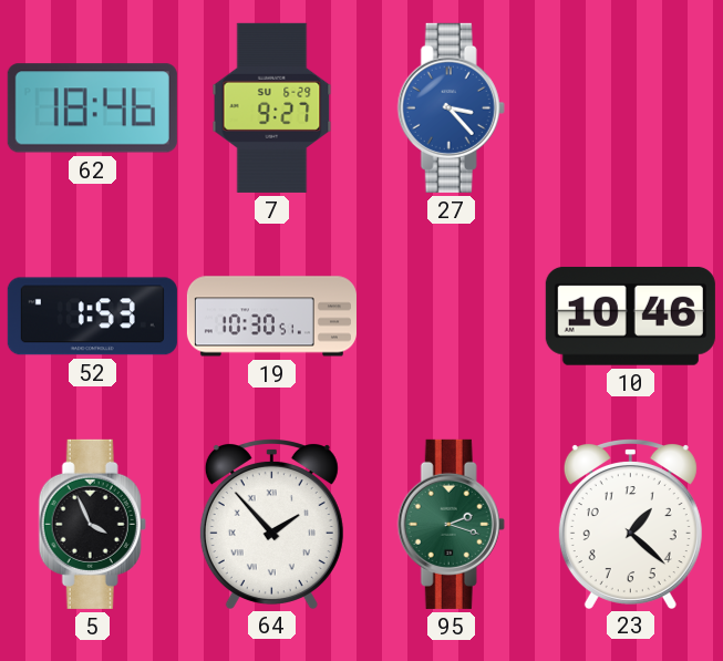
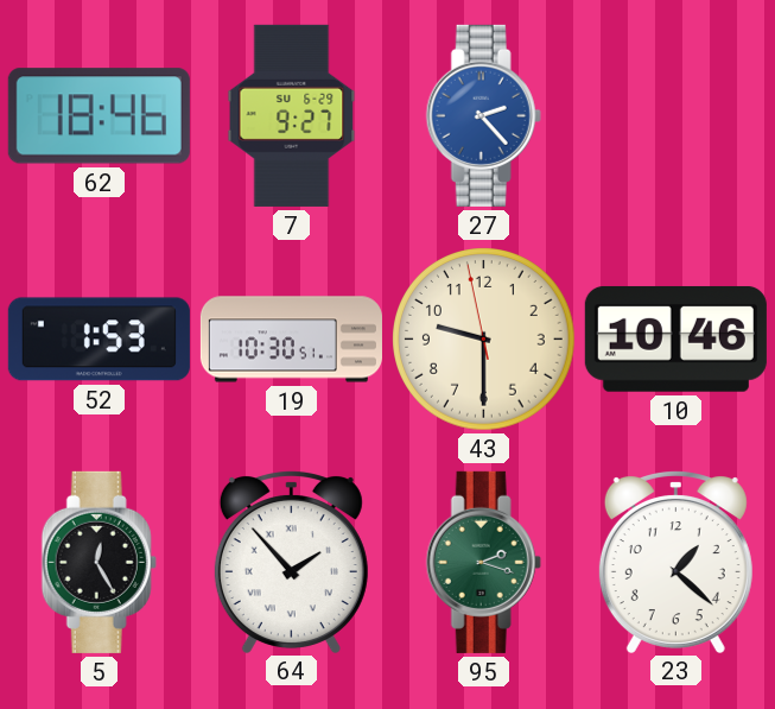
27: 3:23 -> 2:23
43: none -> 9:29
5: 3:56 -> 12:25
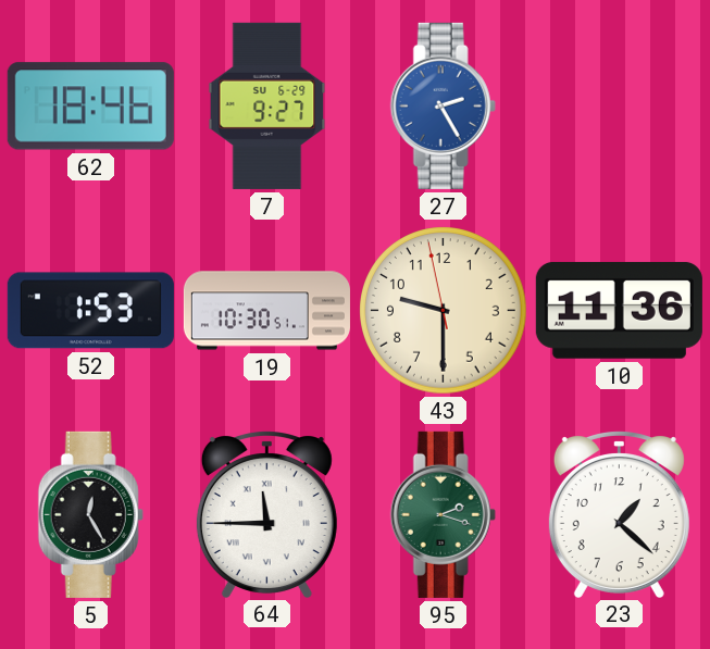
27: 2:23 -> 2:25
10: 10:46 -> 11:36
64: 1:53 -> 11:45
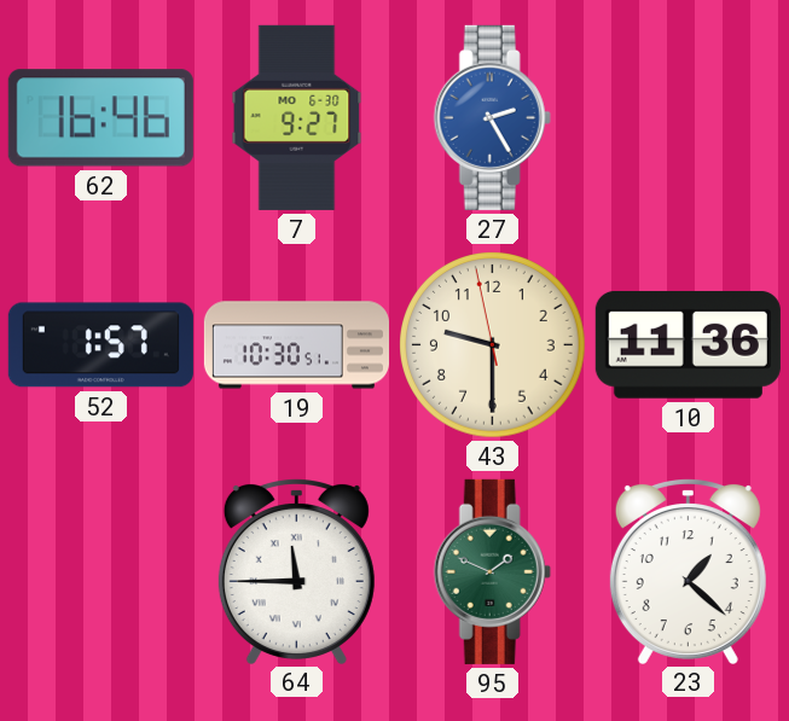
62: 18:46 -> 16:46
7 date: SU 6-29 -> MO 6-30
52: 1:53 -> 1:57
5: 12:25 -> none
95: 2:18 -> 1:49
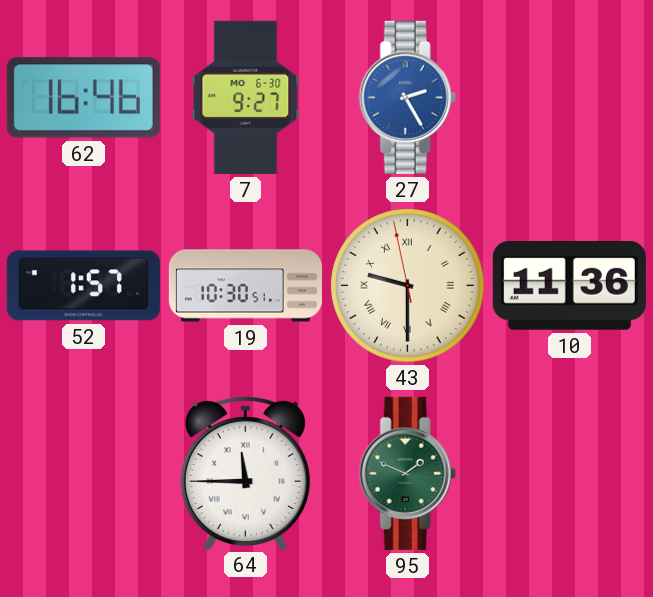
43 numerals: Arabic -> Roman
23: 1:22 -> none
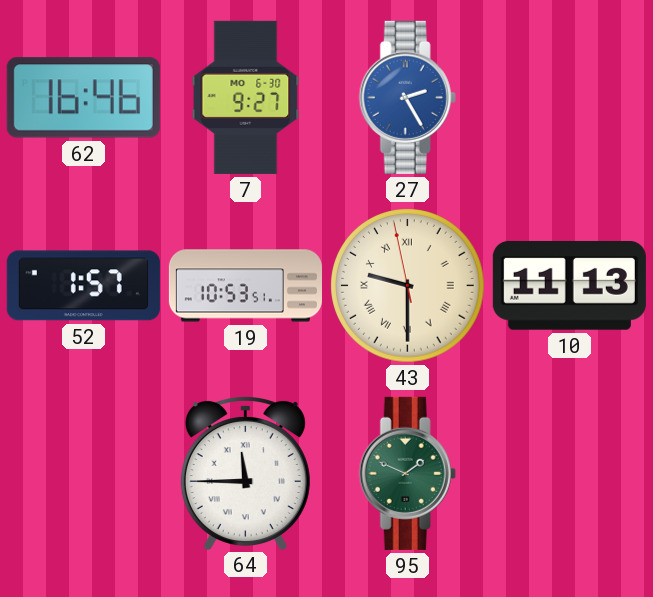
19: 10:30 -> 10:53
10: 11:36 -> 11:13
